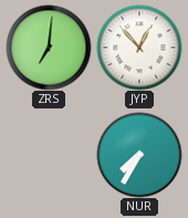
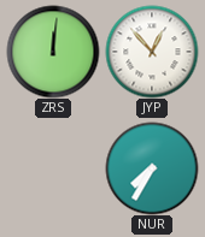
ZRS: 7:01 -> 12:01
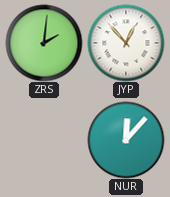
ZRS: 12:01 -> 2:01
NUR: 7:35 -> 12:07
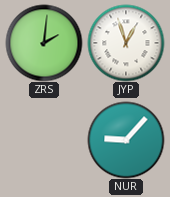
JYP: 12:53 -> 12:57
NUR: 12:07 -> 9:07
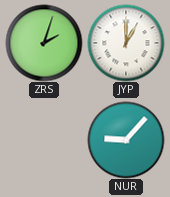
ZRS: 2:01 -> 2:03
JYP: 12:57 -> 1:00
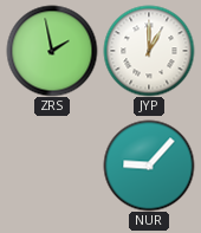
ZRS: 2:03 -> 1:58
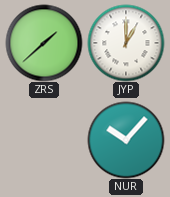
ZRS: 1:58 -> 1:38
NUR: 9:07 -> 10:07
